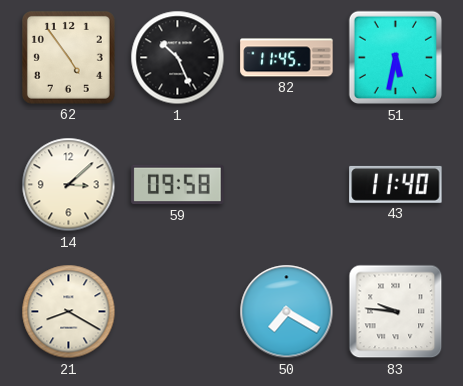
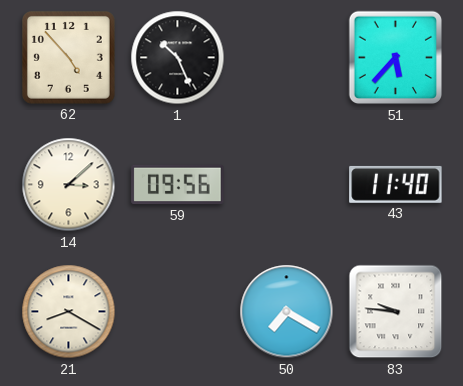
62: 4:54 -> 4:53
82: 11:45 -> none
51: 5:32 -> 5:37
59: 09:58 -> 09:56
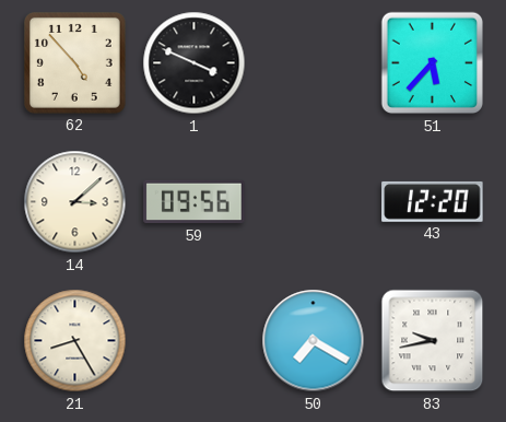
1: 10:26 -> 3:49
43: 11:40 -> 12:20
21: 8:20 -> 8:25
83: 9:46 -> 9:43
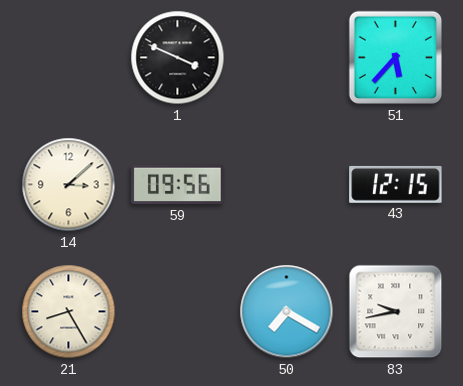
62: 4:53 -> none
43: 12:20 -> 12:15
